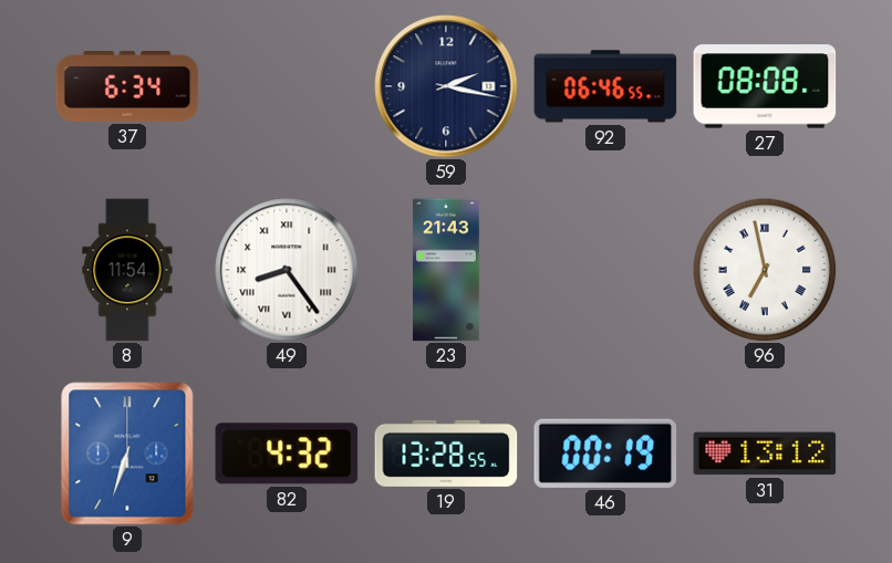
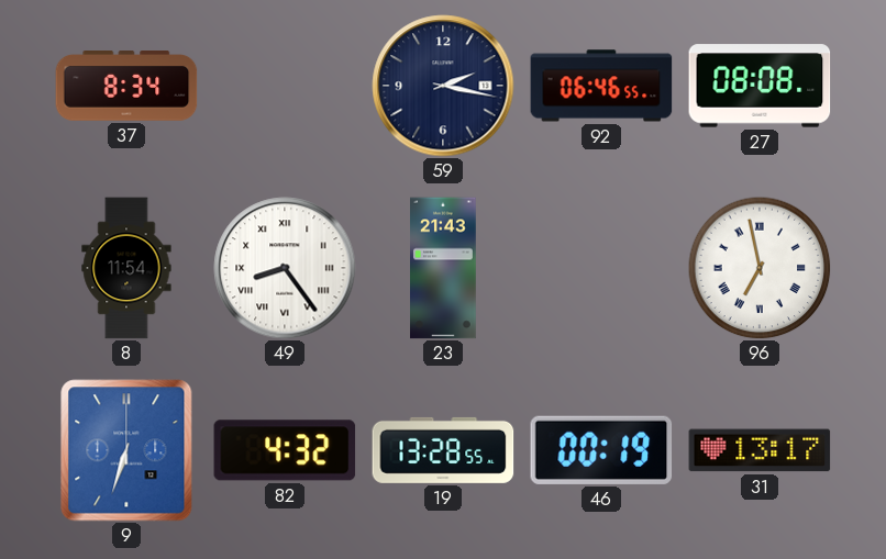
37: 6:34 -> 8:34
31: 13:12 -> 13:17
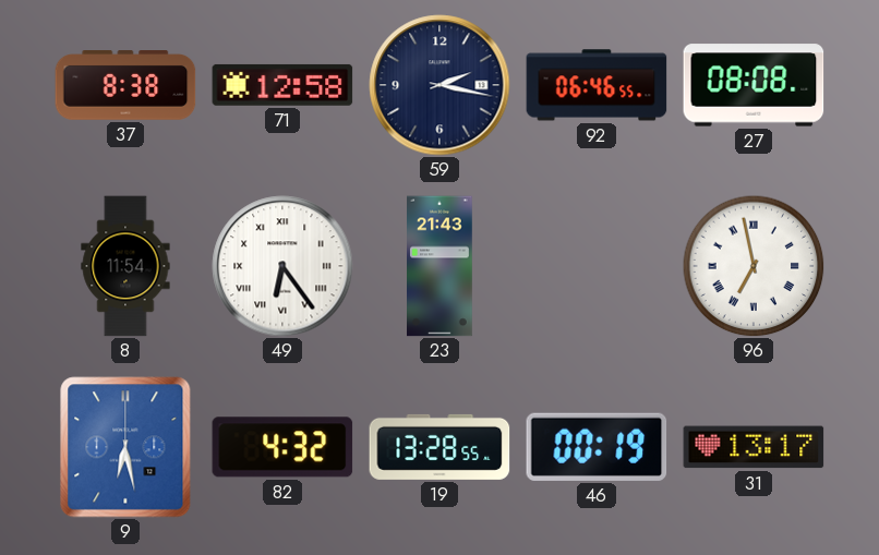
37: 8:34 -> 8:38
71: none -> 12:58
49: 8:24 -> 6:24
9: 6:33 -> 6:28
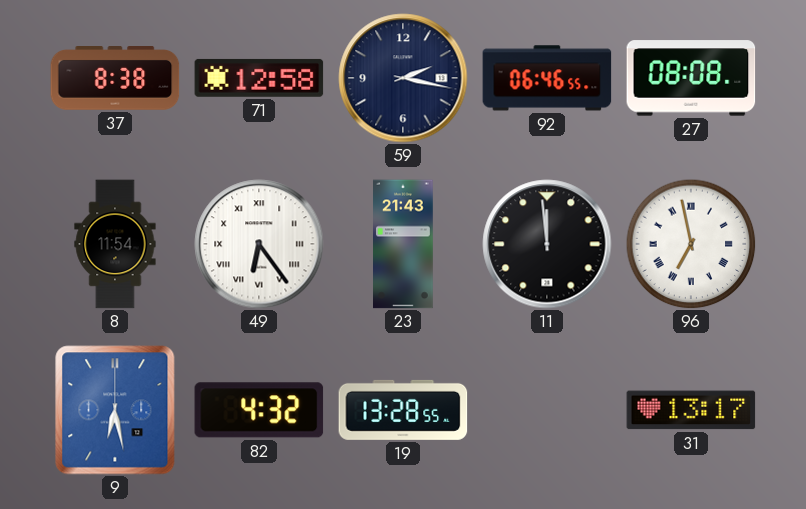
11: none -> 11:59
46: 00:19 -> none
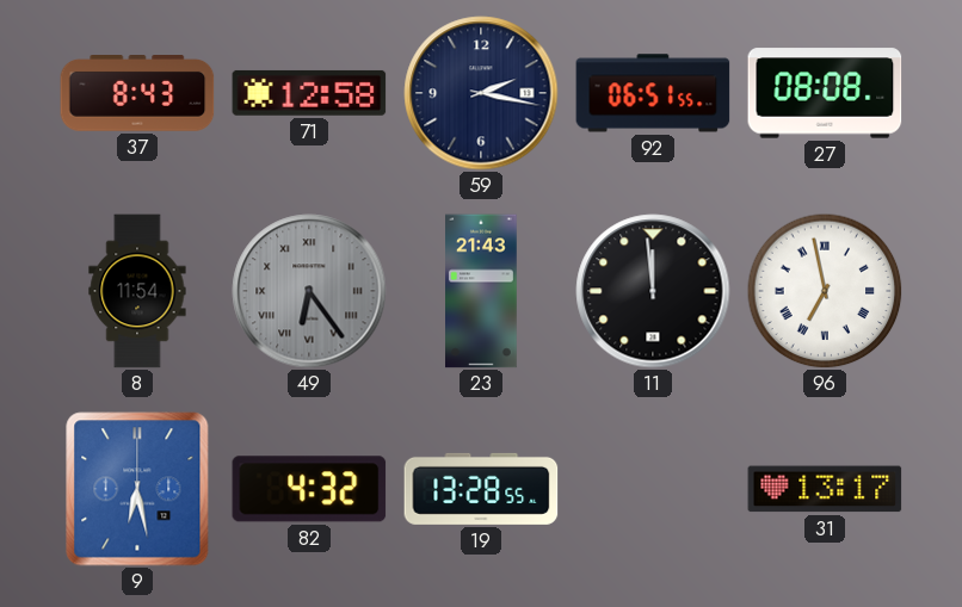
37: 8:38 -> 8:43
92: 06:46 -> 06:51
49 dial: white -> grey
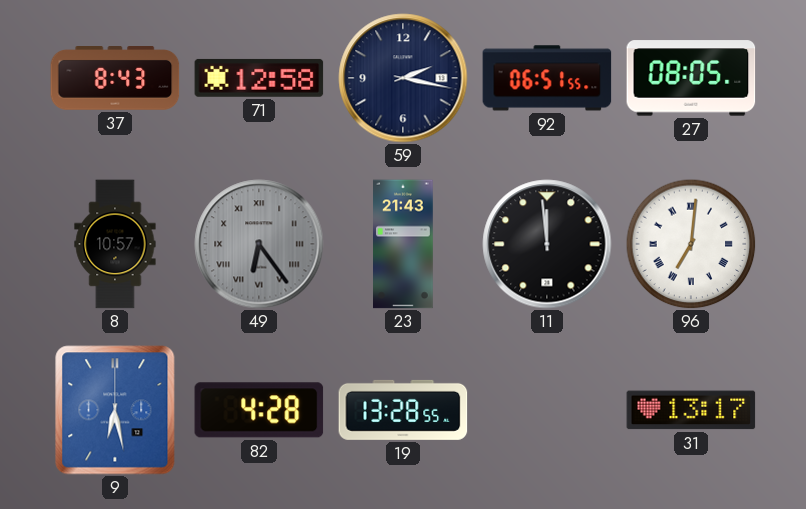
27: 08:08 -> 08:05
8: 11:54 -> 10:57
96: 6:58 -> 7:01
82: 4:32 -> 4:28
